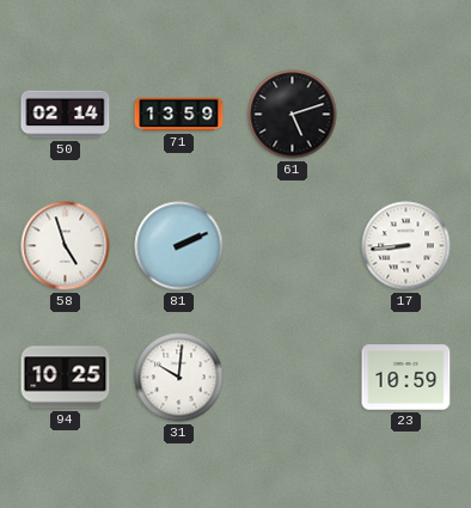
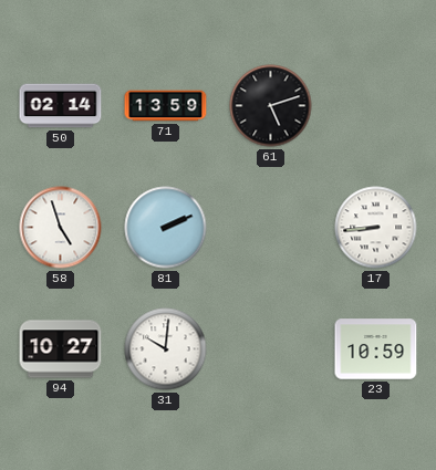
94: 10:25 -> 10:27
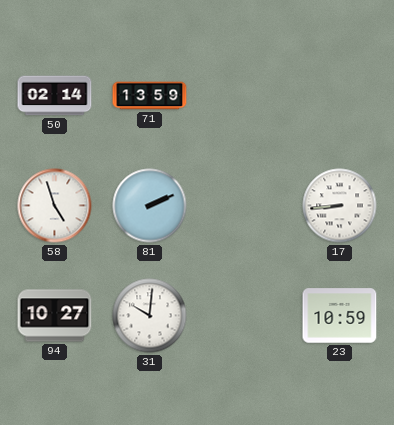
61: 5:12 -> none
